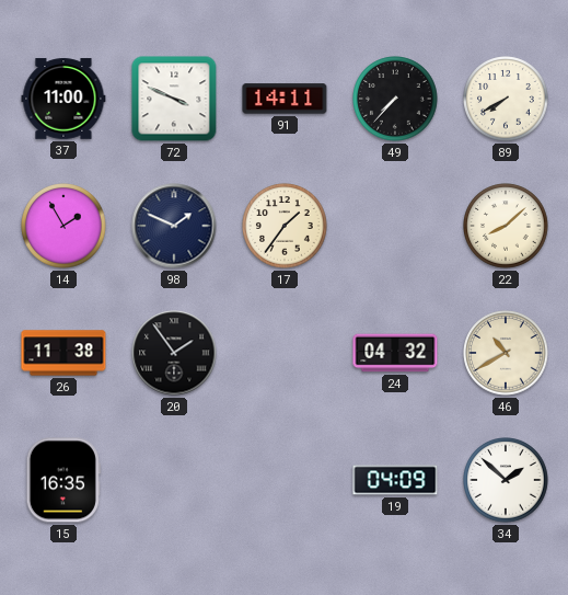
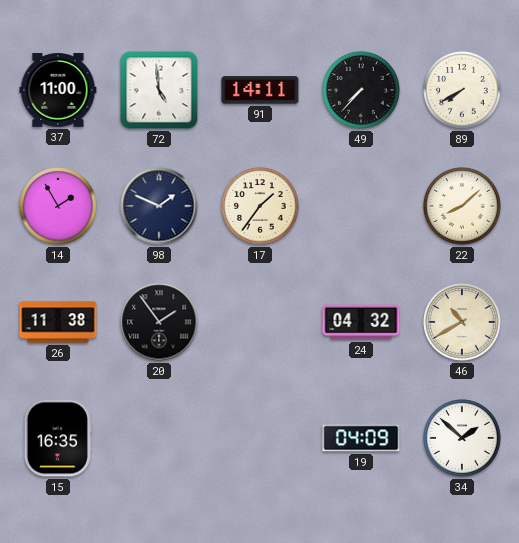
72: 3:49 -> 4:59
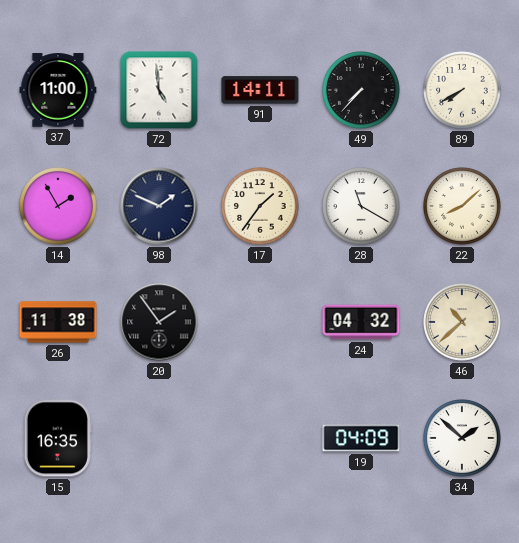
28: none -> 11:20
46: 10:40 -> 10:38
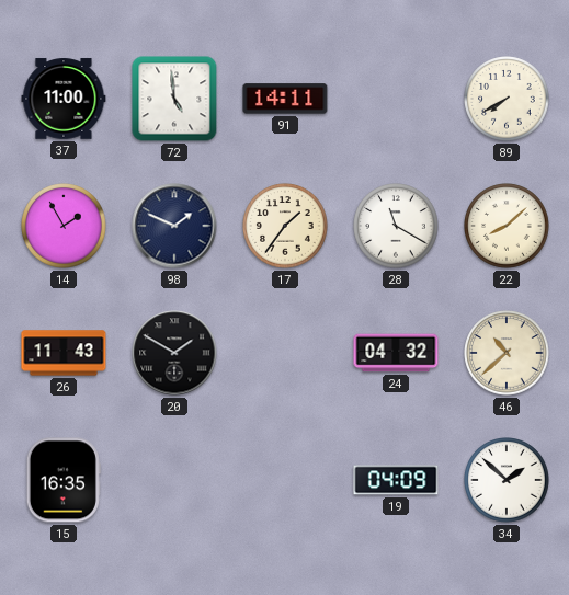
49: 7:37 -> none
26: 11:38 -> 11:43
20: 1:54 -> 1:50
